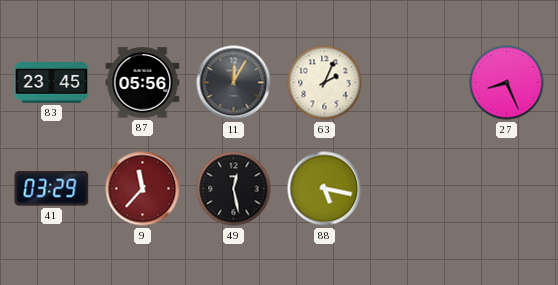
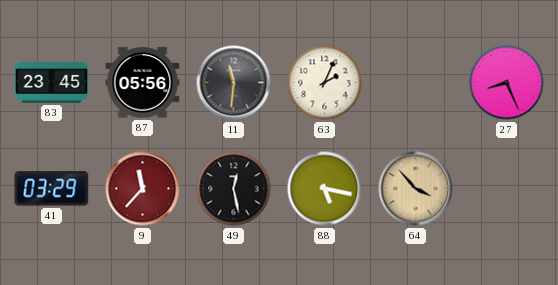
11: 12:05 -> 11:31
64: none -> 3:53
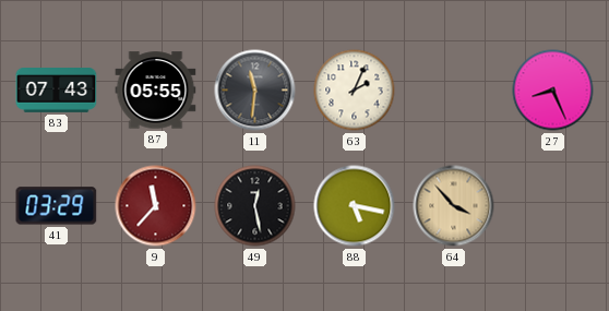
83: 23:45 -> 07:43
87: 05:56 -> 05:55
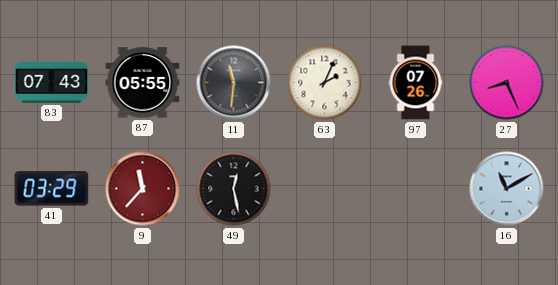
97: none -> 07:26
88: 5:17 -> none
64: 3:53 -> none
16: none -> 11:10
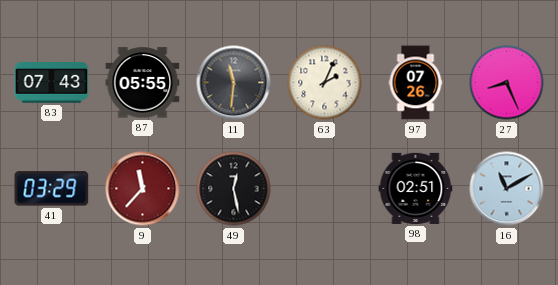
98: none -> 02:51
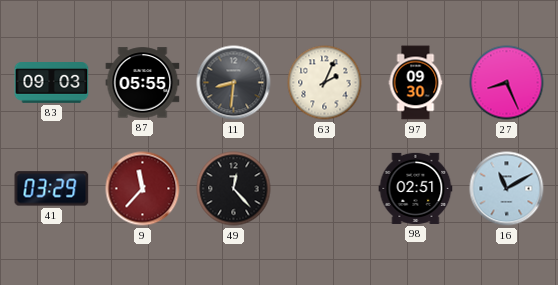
83: 07:43 -> 09:03
11: 11:31 -> 8:31
97: 07:26 -> 09:30
49: 12:28 -> 12:23
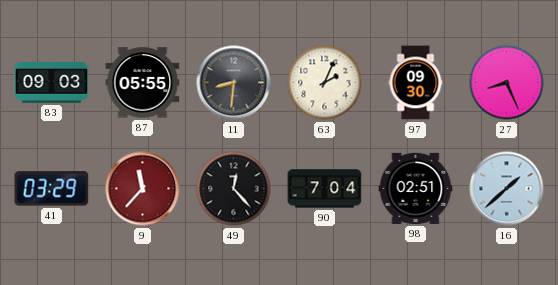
90: none -> 7:04
16: 11:10 -> 1:38
